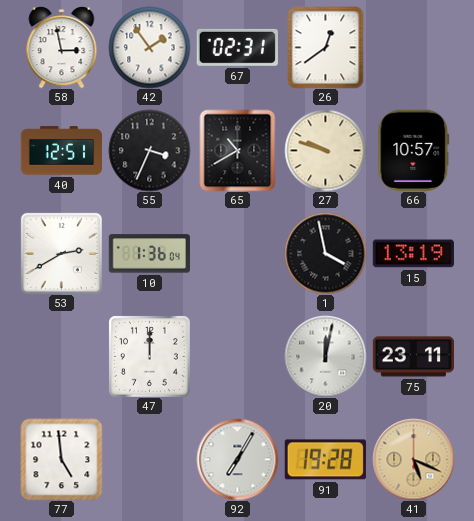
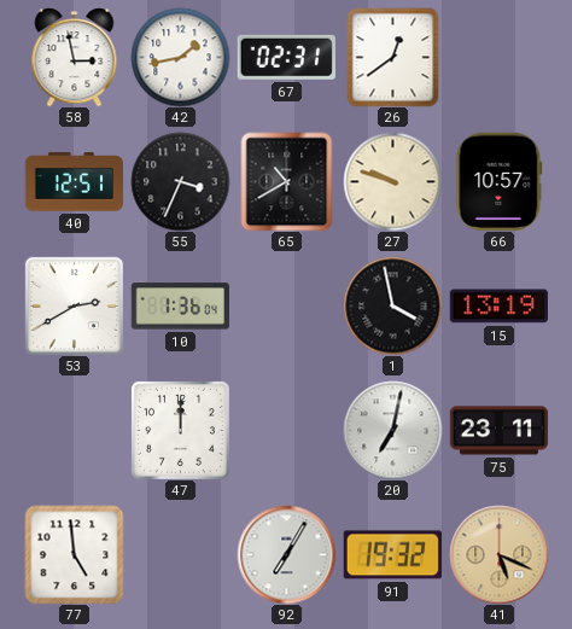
42: 1:54 -> 1:43
20: 12:02 -> 7:02
91: 19:28 -> 19:32
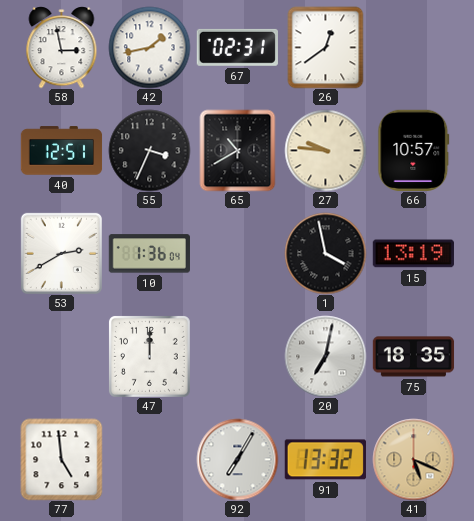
27: 9:48 -> 9:46
75: 23:11 -> 18:35
91: 19:32 -> 13:32
